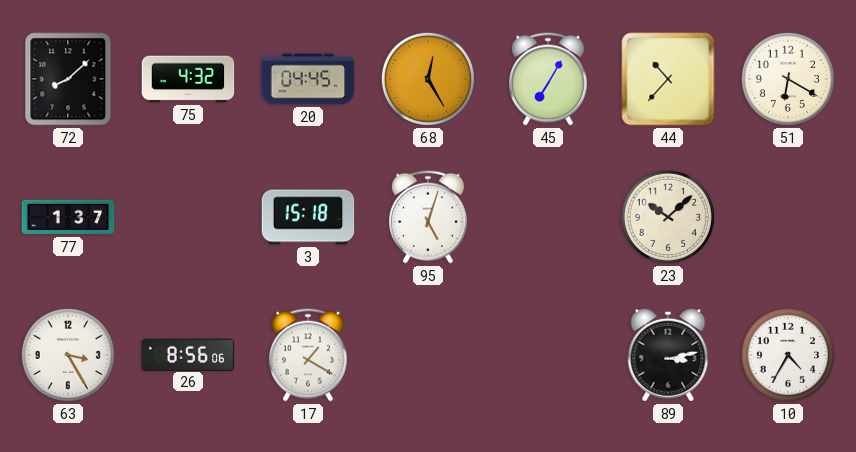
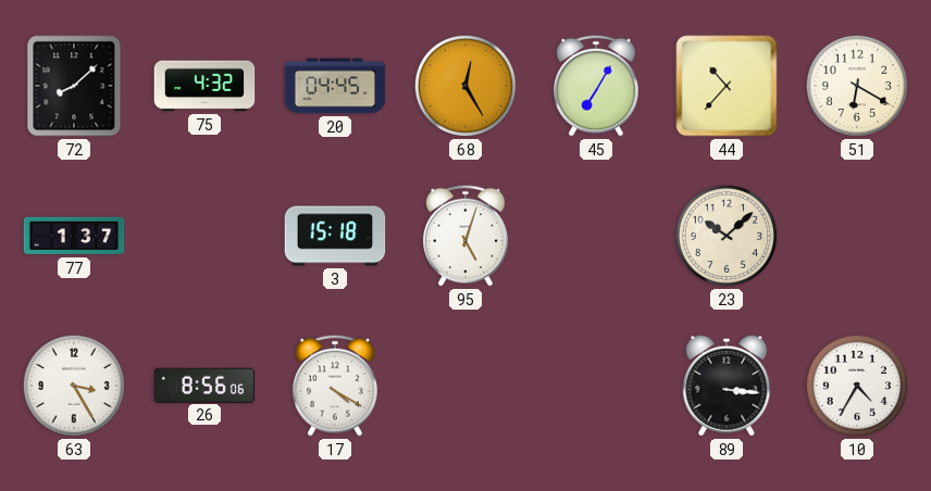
17: 1:20 -> 4:20
89: 3:13 -> 3:16
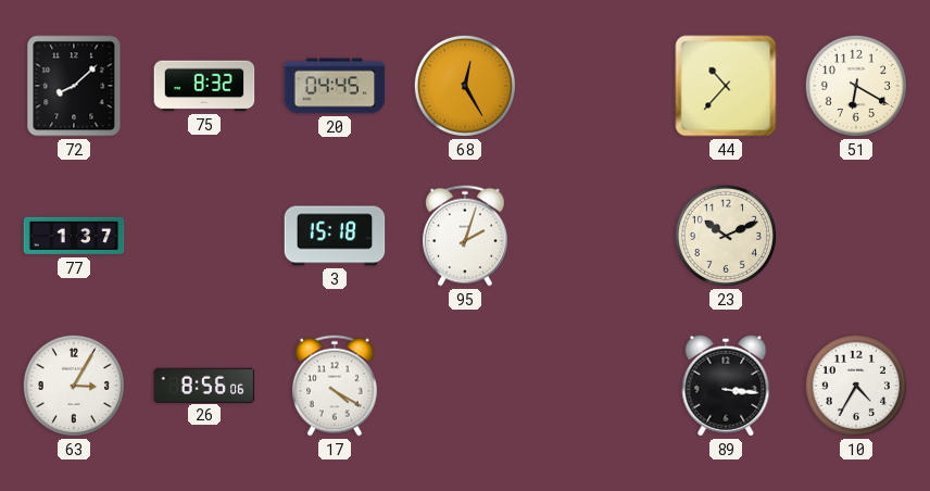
75: 4:32 -> 8:32
45: 7:05 -> none
95: 5:03 -> 2:03
23: 10:08 -> 10:11
63: 3:25 -> 3:05
